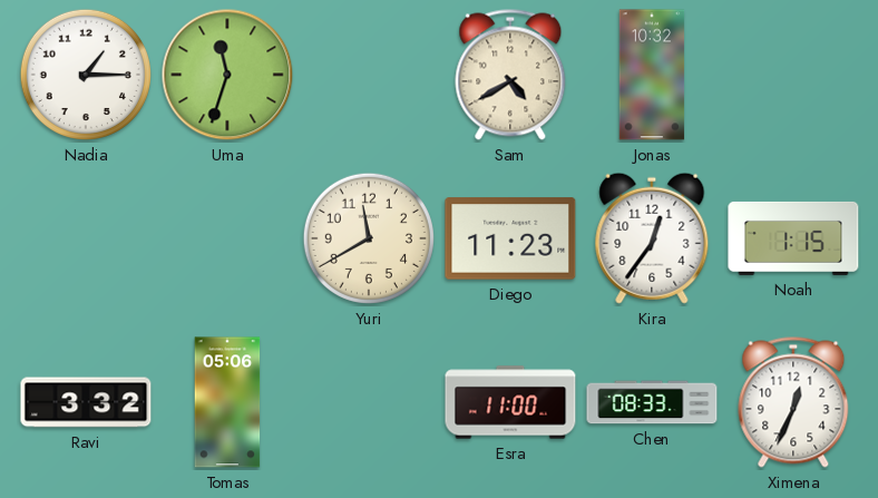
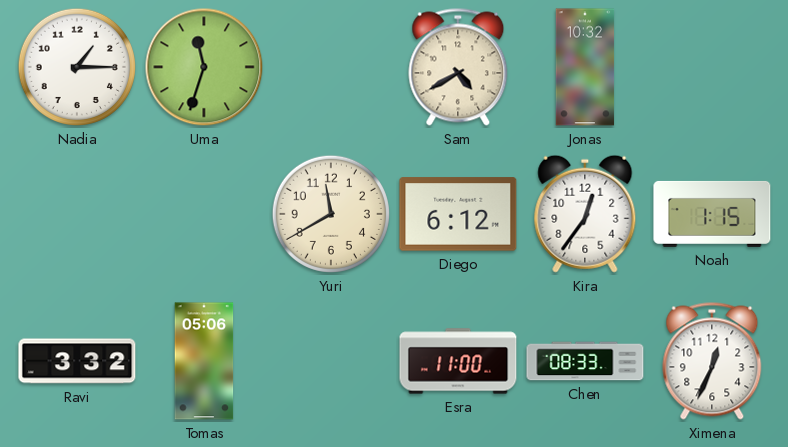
Diego: 11:23 -> 6:12
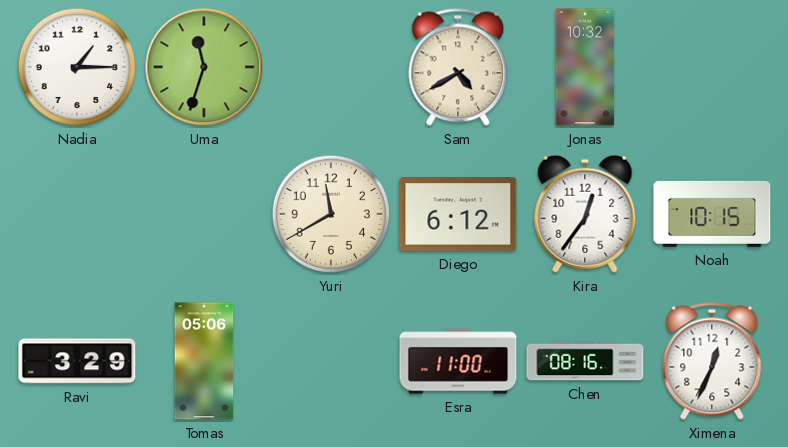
Noah: 1:15 -> 10:15
Ravi: 3:32 -> 3:29
Chen: 08:33 -> 08:16
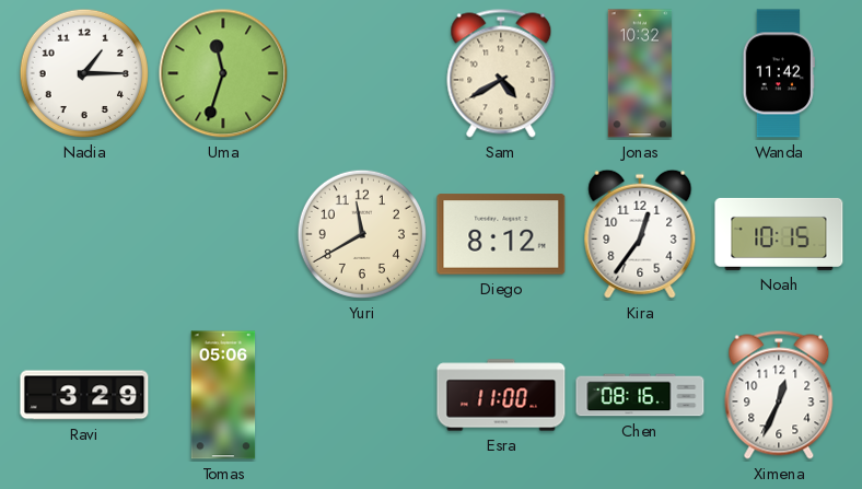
Wanda: none -> 11:42
Diego: 6:12 -> 8:12
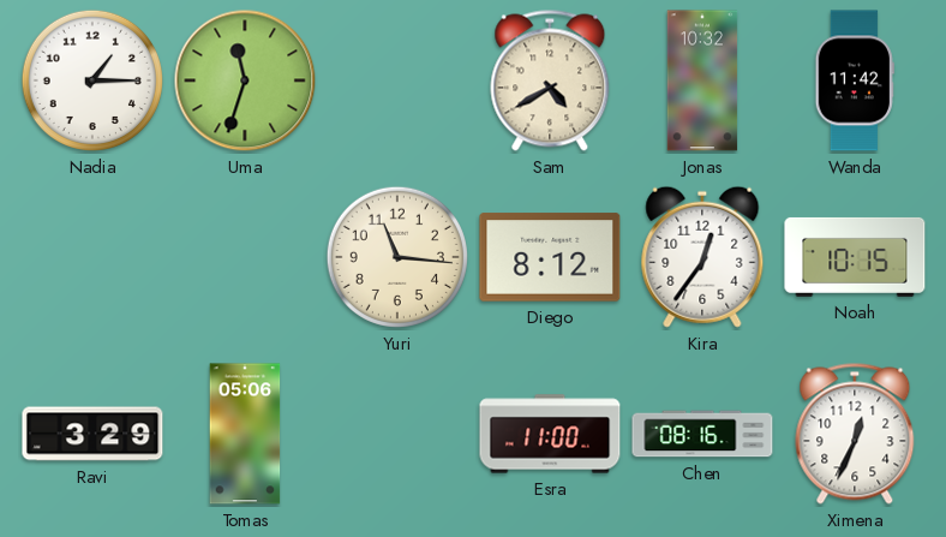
Yuri: 11:40 -> 11:16
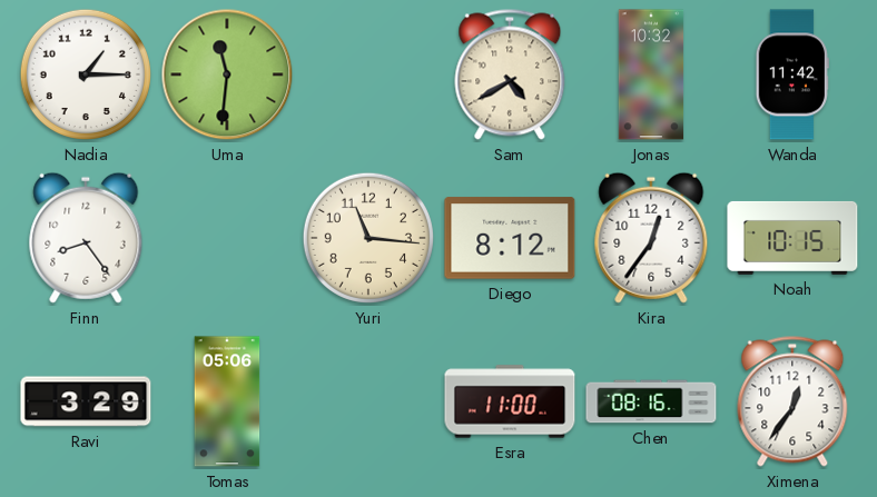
Uma: 11:33 -> 11:31
Finn: none -> 8:24
Ximena: 12:34 -> 12:36
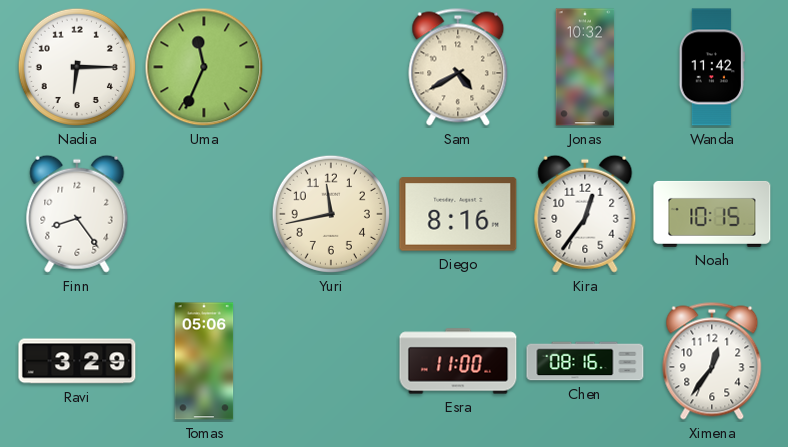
Nadia: 1:15 -> 6:15
Uma: 11:31 -> 11:34
Yuri: 11:16 -> 11:43
Diego: 8:12 -> 8:16
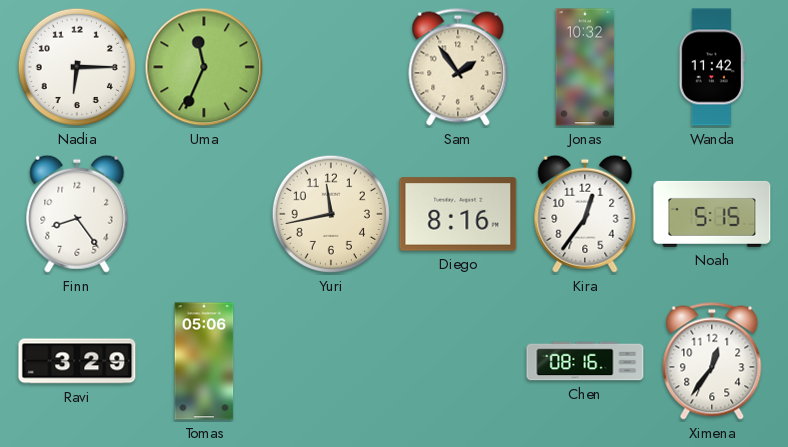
Sam: 4:40 -> 1:54
Noah: 10:15 -> 5:15
Esra: 11:00 -> none
